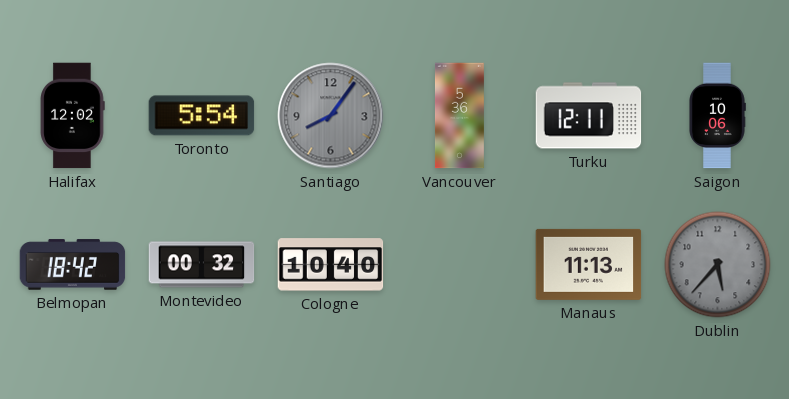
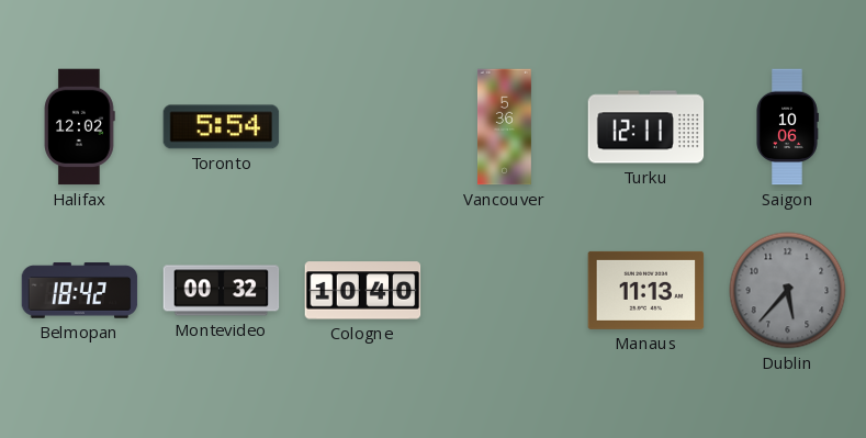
Santiago: 8:06 -> none
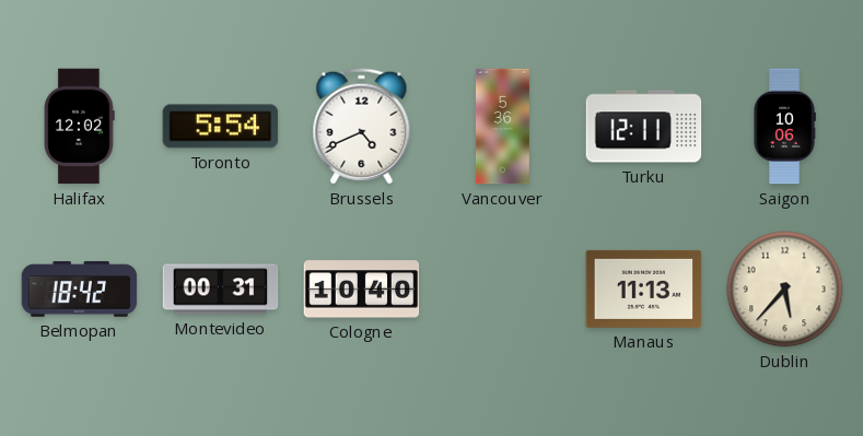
Brussels: none -> 4:41
Montevideo: 00:32 -> 00:31
Dublin dial: grey -> cream
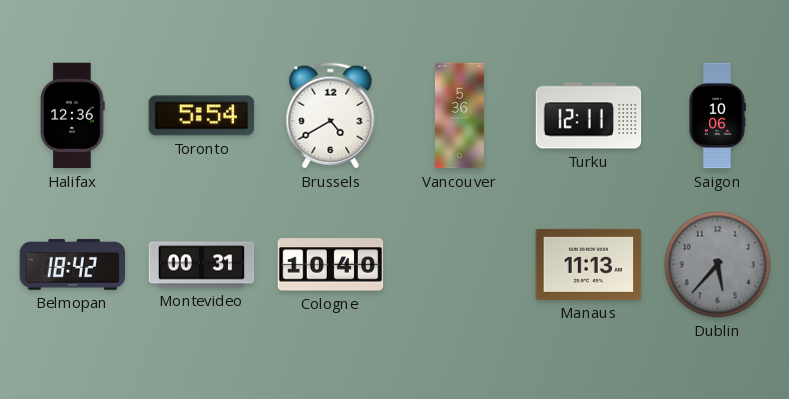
Halifax: 12:02 -> 12:36
Brussels: 4:41 -> 4:40
Dublin dial: cream -> grey
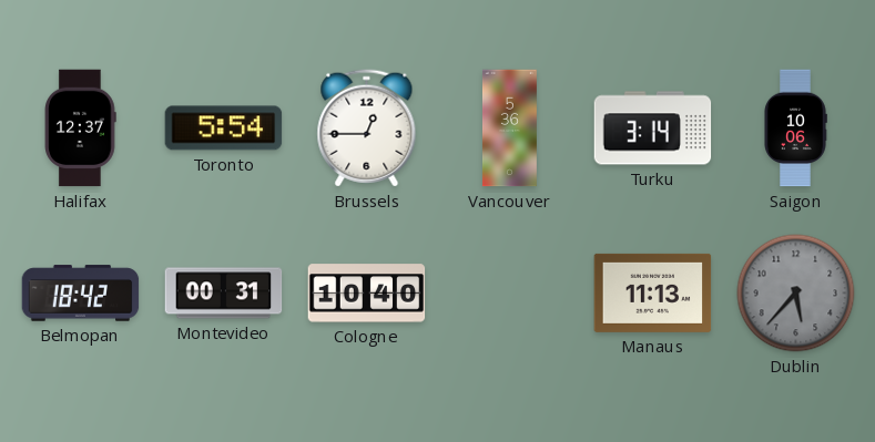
Halifax: 12:36 -> 12:37
Brussels: 4:40 -> 12:45
Turku: 12:11 -> 3:14
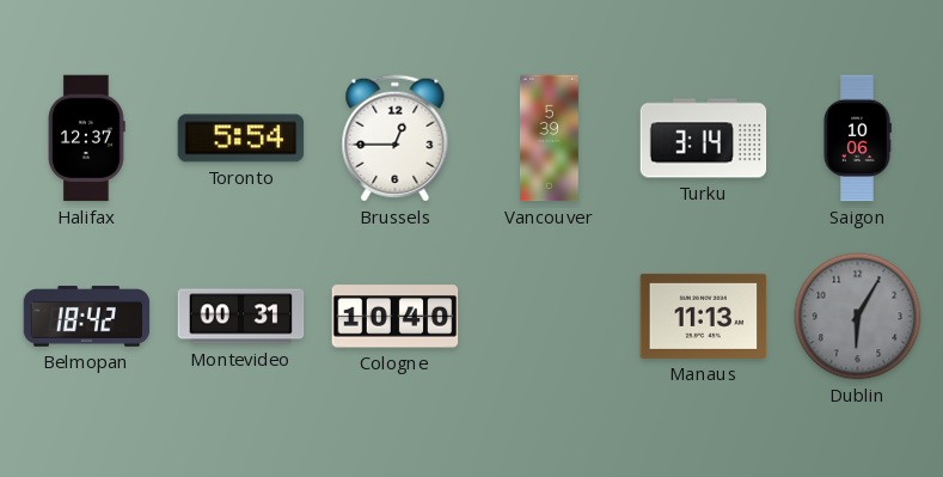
Vancouver: 5:36 -> 5:39
Dublin: 5:37 -> 6:05
